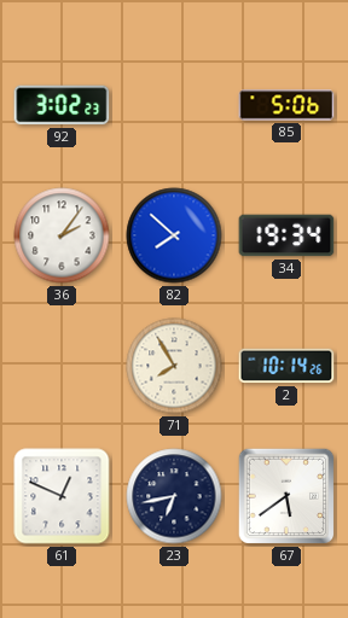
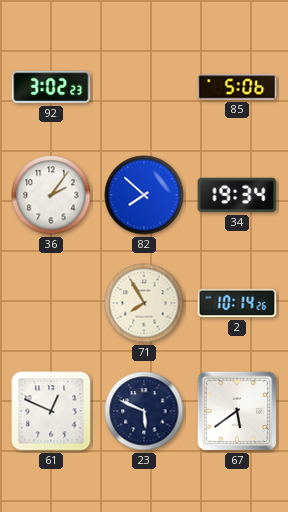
23: 6:43 -> 5:49
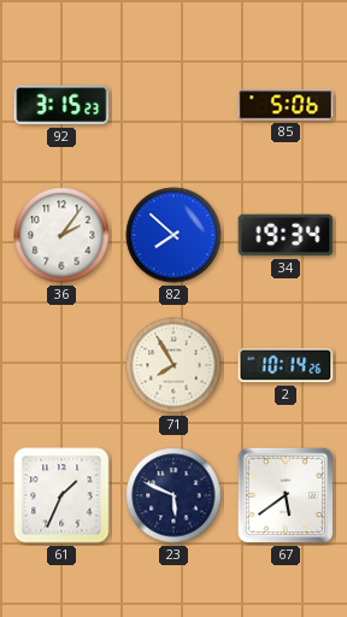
92: 3:02 -> 3:15
61: 12:49 -> 1:34
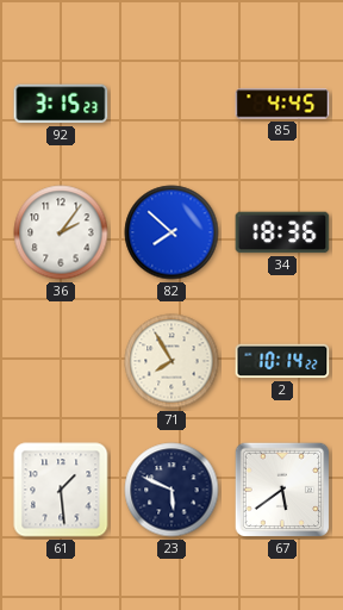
85: 5:06 -> 4:45
34: 19:34 -> 18:36
2: 10:14:26 -> 10:14:22
61: 1:34 -> 1:29
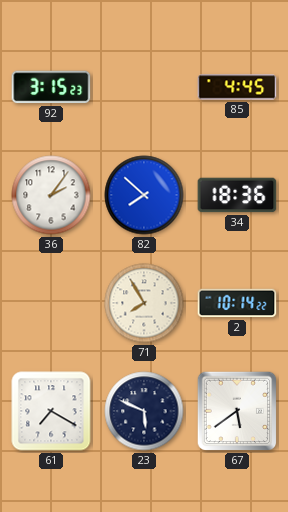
61: 1:29 -> 7:20
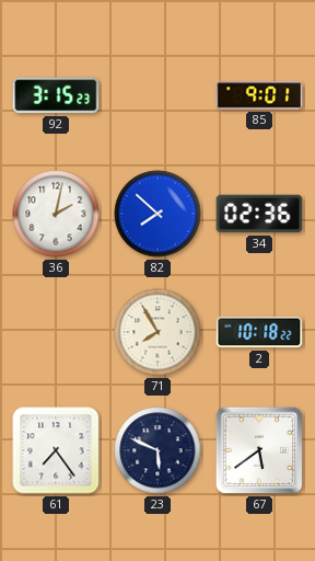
85: 4:45 -> 9:01
36: 2:06 -> 2:02
34: 18:36 -> 02:36
2: 10:14 -> 10:18
61: 7:20 -> 7:24
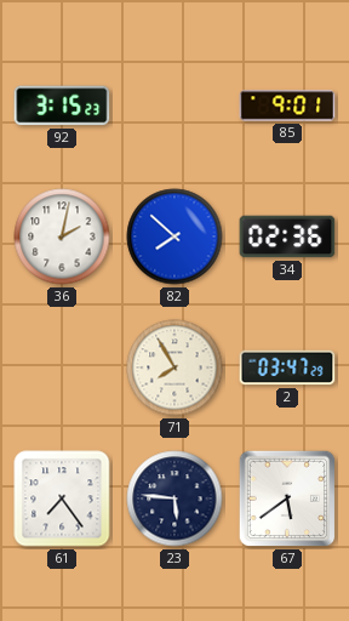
2: 10:18 -> 03:47
23: 5:49 -> 5:46
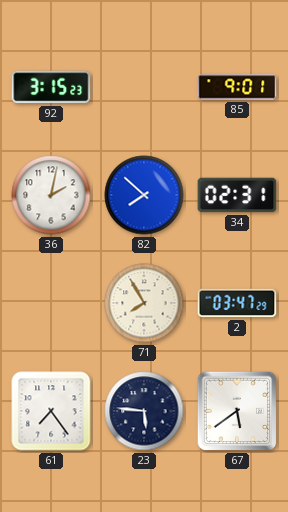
34: 02:36 -> 02:31
